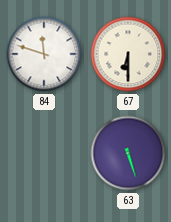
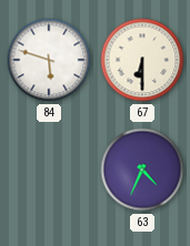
84: 11:48 -> 5:48
63: 5:27 -> 4:34
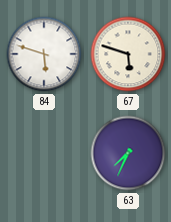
67: 6:30 -> 5:48
63: 4:34 -> 7:34
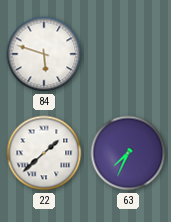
67: 5:48 -> none
22: none -> 1:38
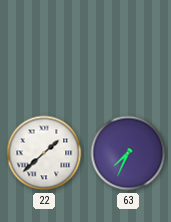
84: 5:48 -> none
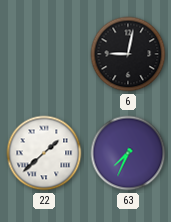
6: none -> 9:02
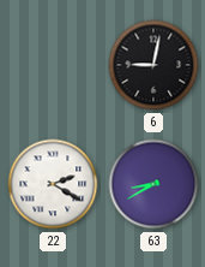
22: 1:38 -> 2:20
63: 7:34 -> 8:40
